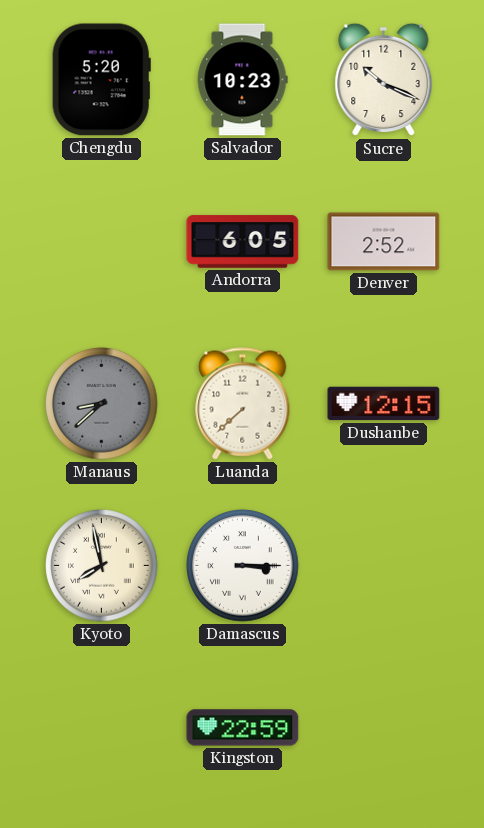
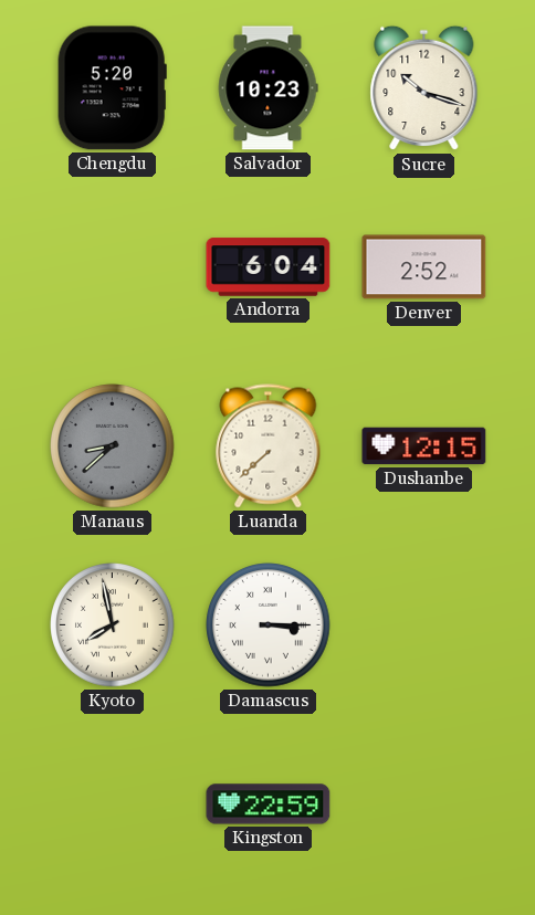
Sucre: 10:19 -> 10:18
Andorra: 6:05 -> 6:04
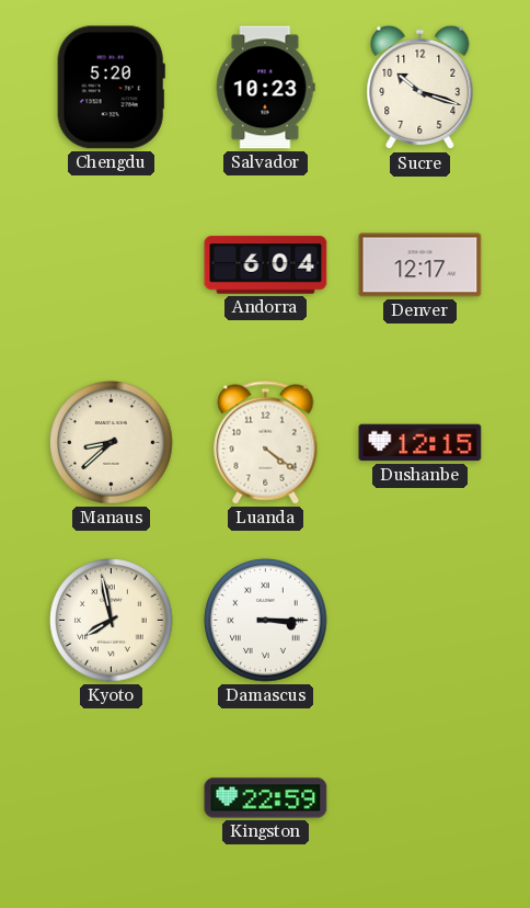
Denver: 2:52 -> 12:17
Manaus dial: grey -> cream
Luanda: 7:38 -> 4:21
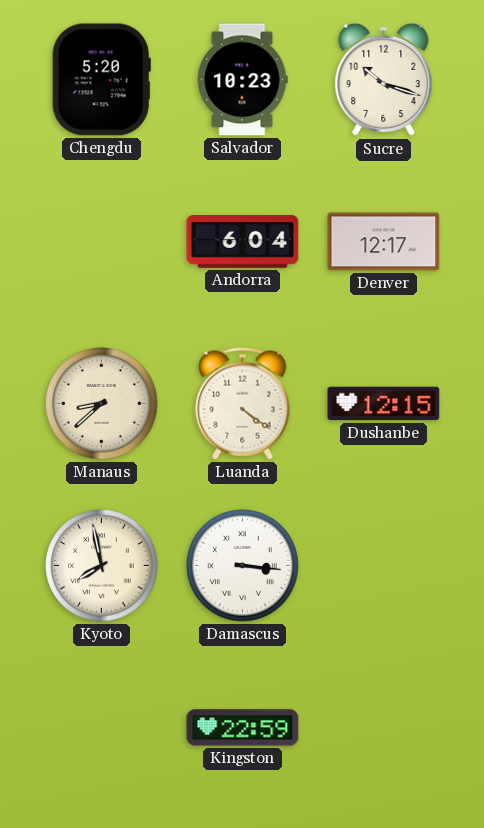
Damascus: 3:15 -> 3:16
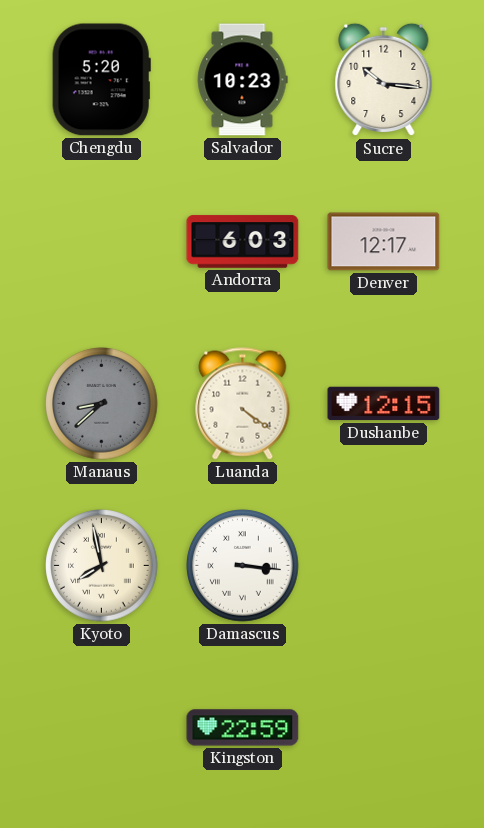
Sucre: 10:18 -> 10:16
Andorra: 6:04 -> 6:03
Manaus dial: cream -> grey
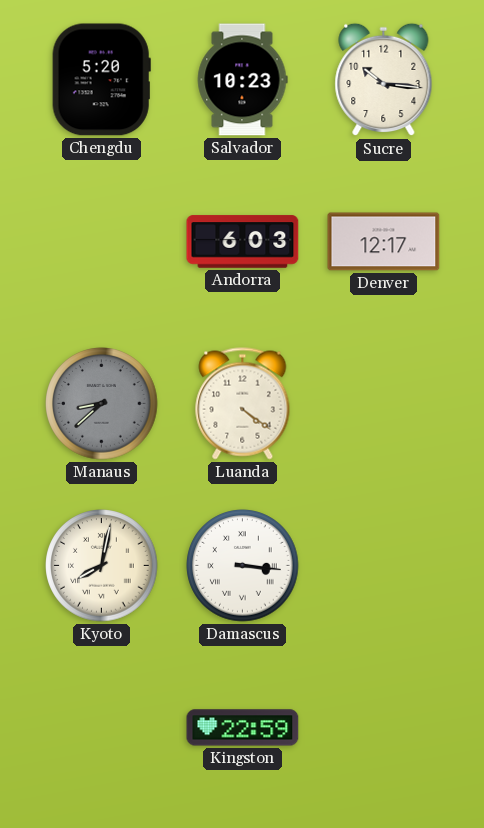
Dushanbe: 12:15 -> none
Kyoto: 7:58 -> 8:02
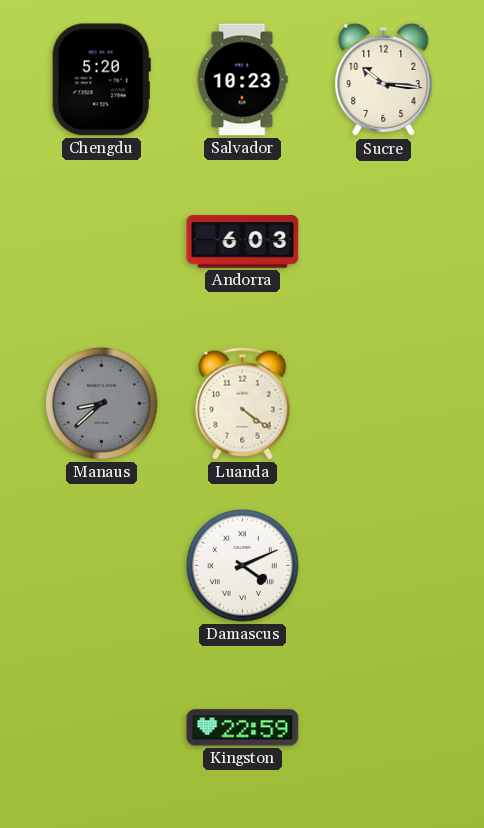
Denver: 12:17 -> none
Kyoto: 8:02 -> none
Damascus: 3:16 -> 4:11
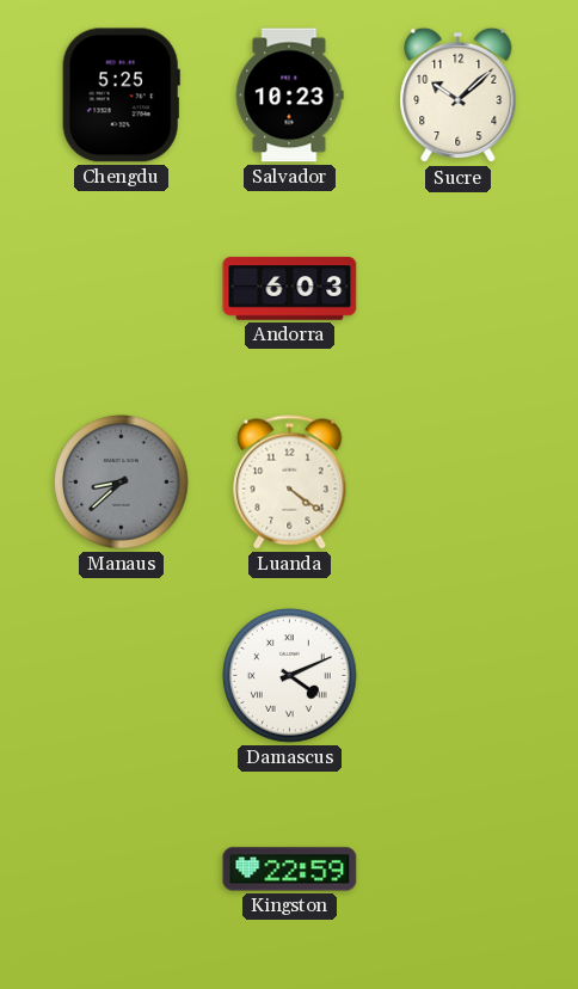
Chengdu: 5:20 -> 5:25
Sucre: 10:16 -> 10:08
